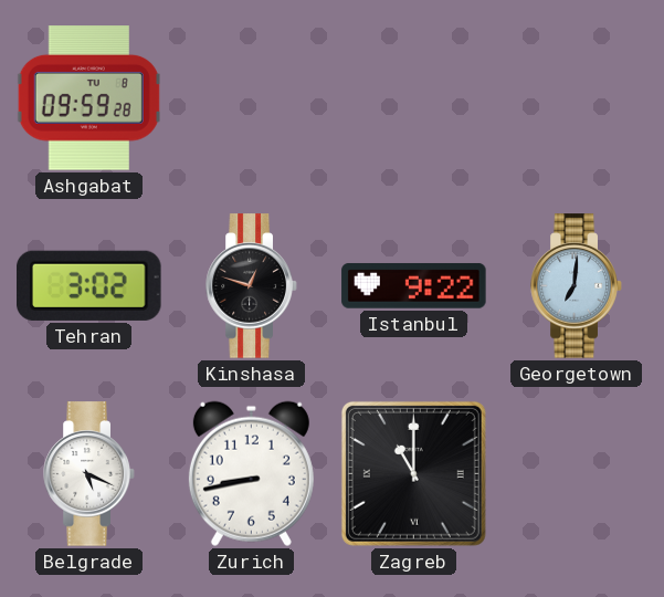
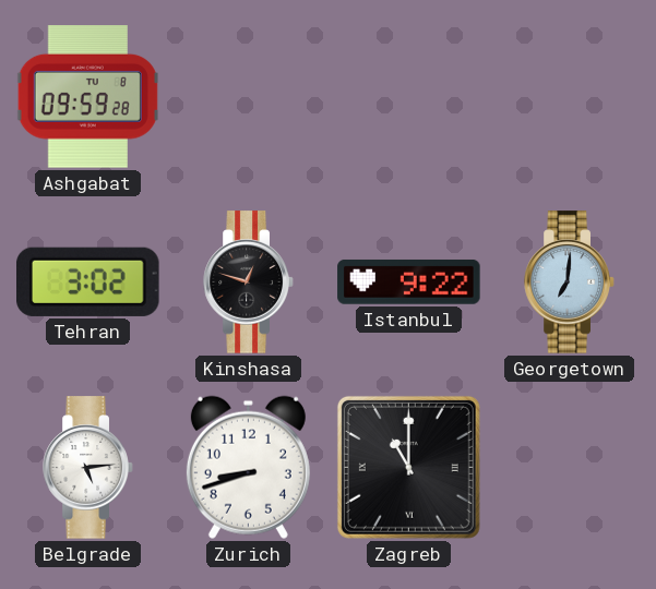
Belgrade: 5:19 -> 5:14
Zurich: 8:43 -> 8:42
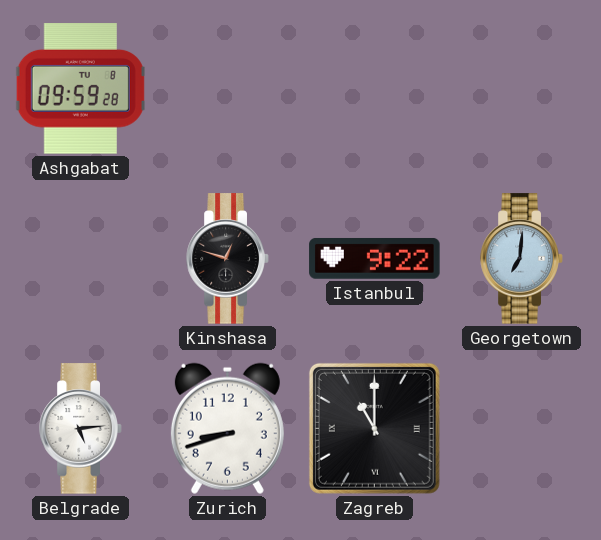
Tehran: 3:02 -> none
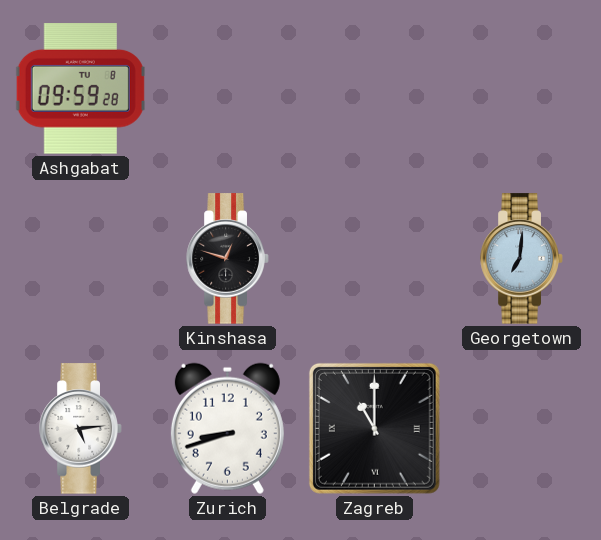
Istanbul: 9:22 -> none
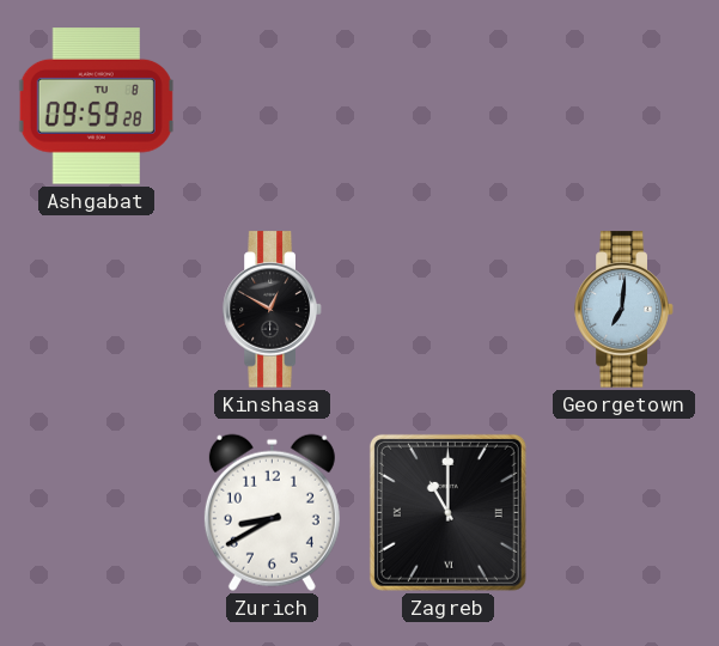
Kinshasa: 12:48 -> 12:50
Belgrade: 5:14 -> none
Zurich: 8:42 -> 8:40
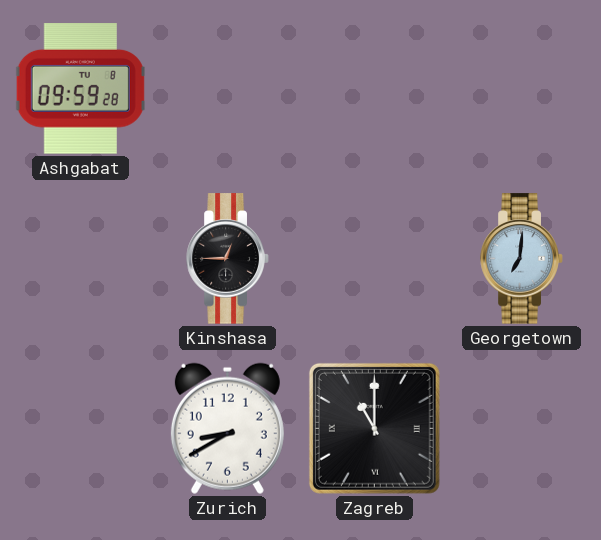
Kinshasa: 12:50 -> 12:45
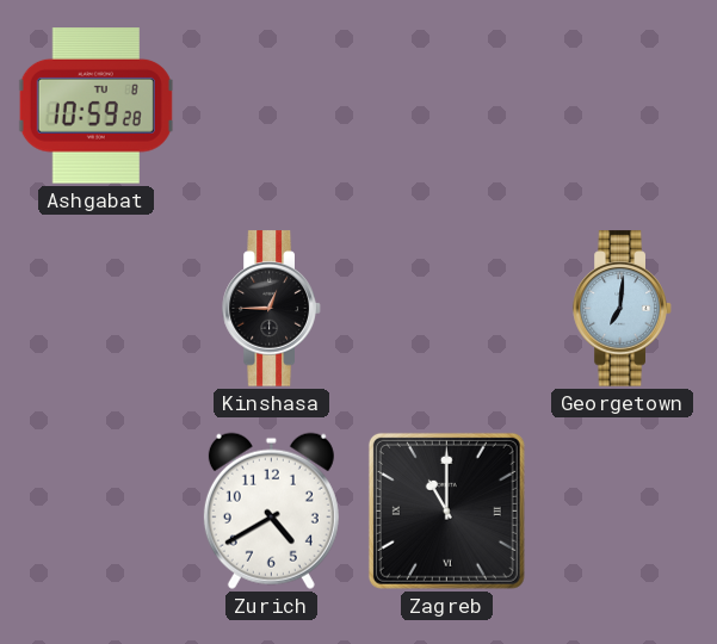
Ashgabat: 09:59 -> 10:59
Zurich: 8:40 -> 4:40
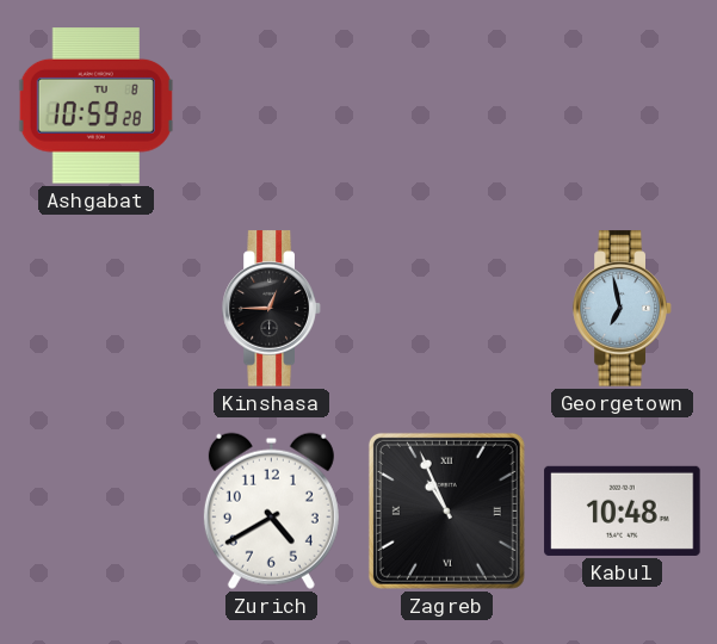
Georgetown: 7:01 -> 6:58
Zagreb: 11:00 -> 10:56
Kabul: none -> 10:48
